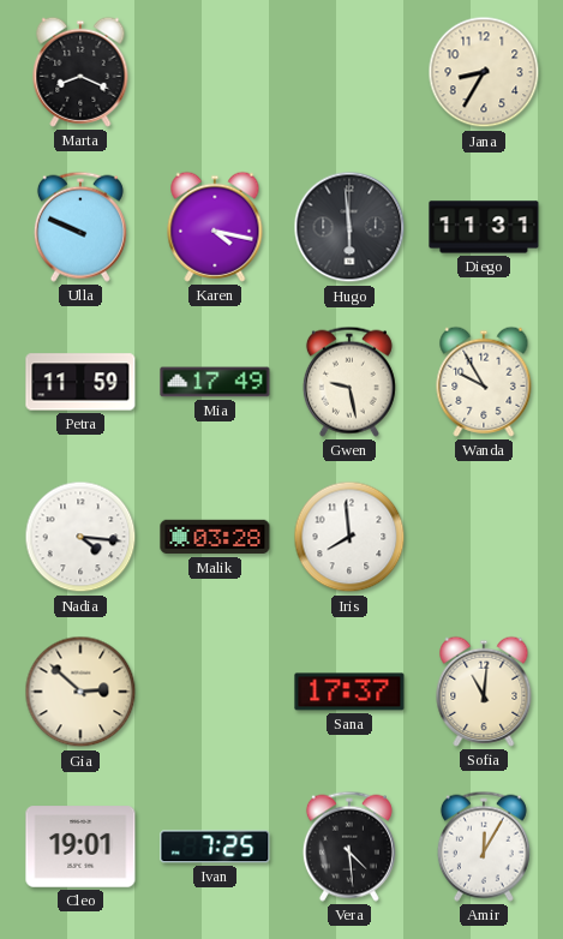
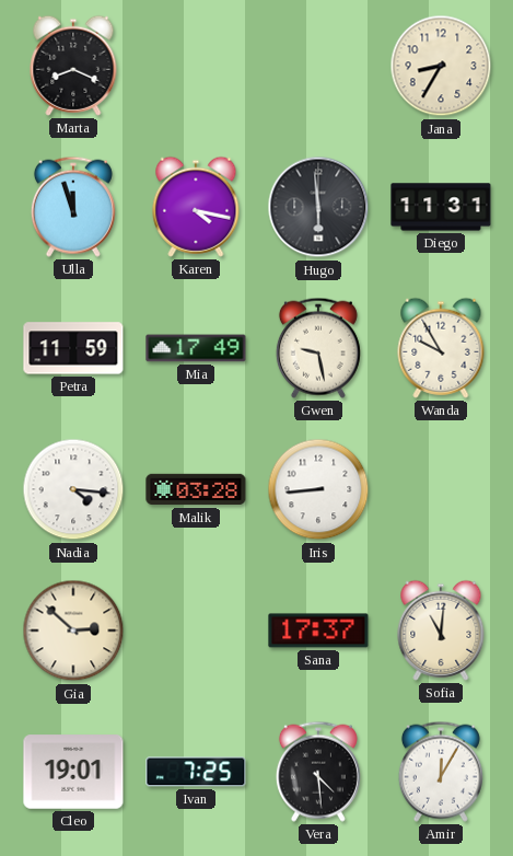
Ulla: 9:49 -> 11:57
Iris: 7:59 -> 8:44
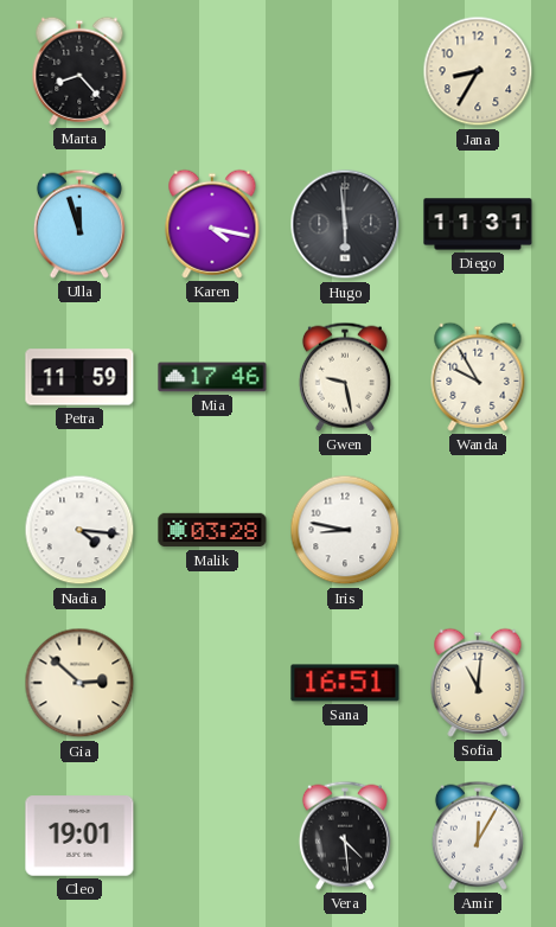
Marta: 8:19 -> 8:23
Mia: 17:49 -> 17:46
Iris: 8:44 -> 8:47
Sana: 17:37 -> 16:51
Ivan: 7:25 -> none
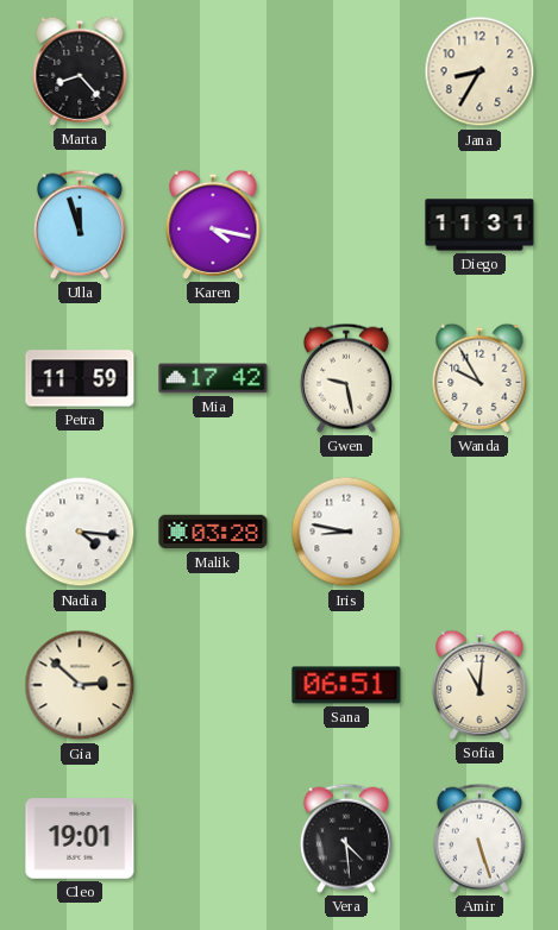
Hugo: 5:59 -> none
Mia: 17:46 -> 17:42
Sana: 16:51 -> 06:51
Amir: 12:05 -> 5:27
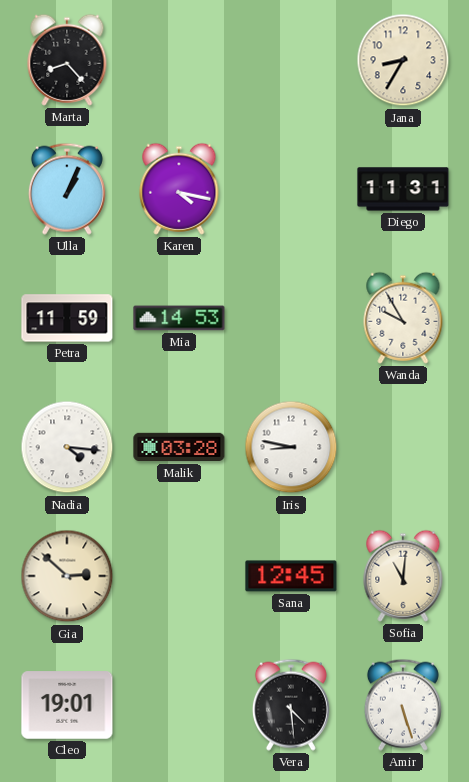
Ulla: 11:57 -> 1:04
Mia: 17:42 -> 14:53
Gwen: 9:28 -> none
Sana: 06:51 -> 12:45
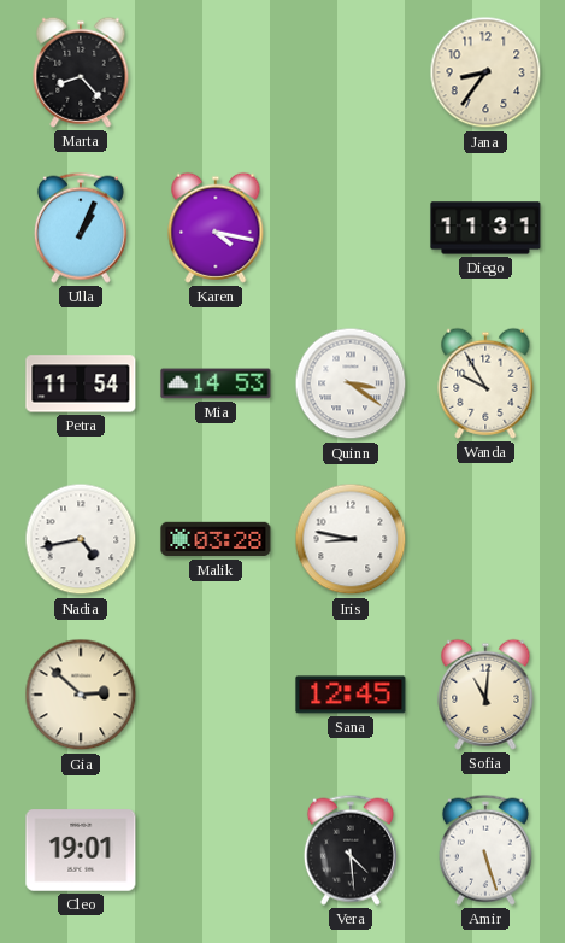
Jana: 8:35 -> 8:36
Petra: 11:59 -> 11:54
Quinn: none -> 3:21
Nadia: 4:16 -> 4:43
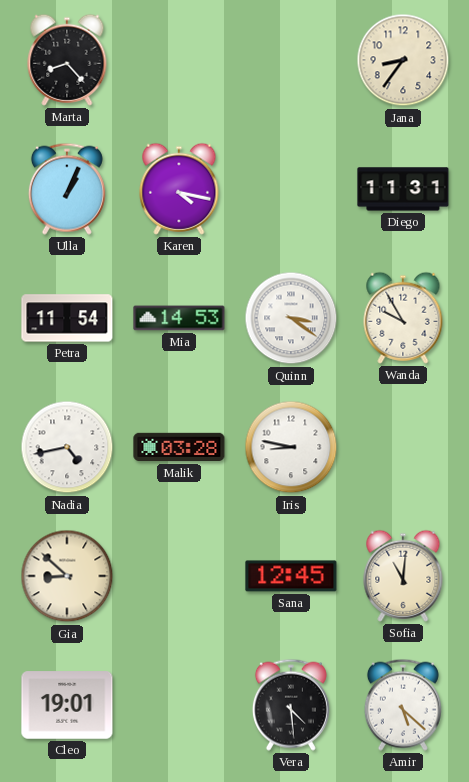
Gia: 2:52 -> 8:52
Amir: 5:27 -> 5:22
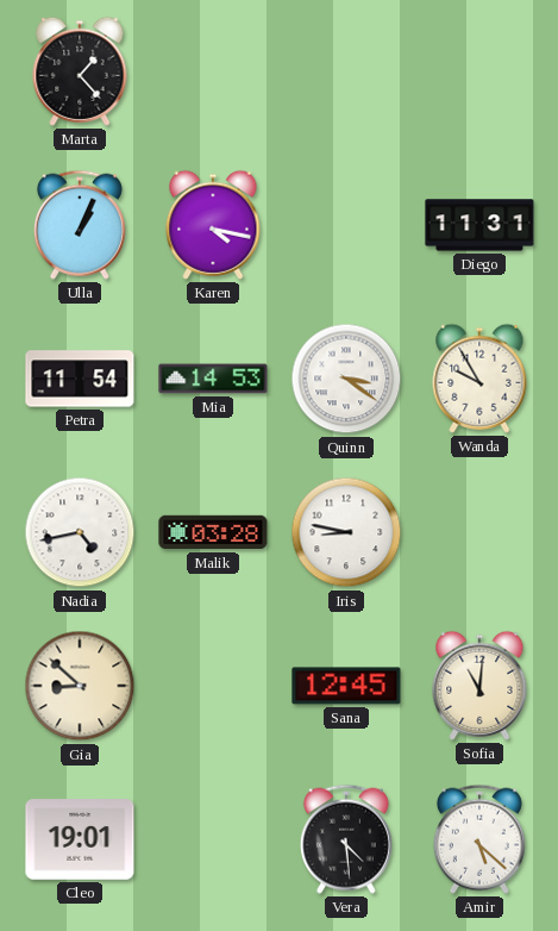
Marta: 8:23 -> 1:23
Jana: 8:36 -> none
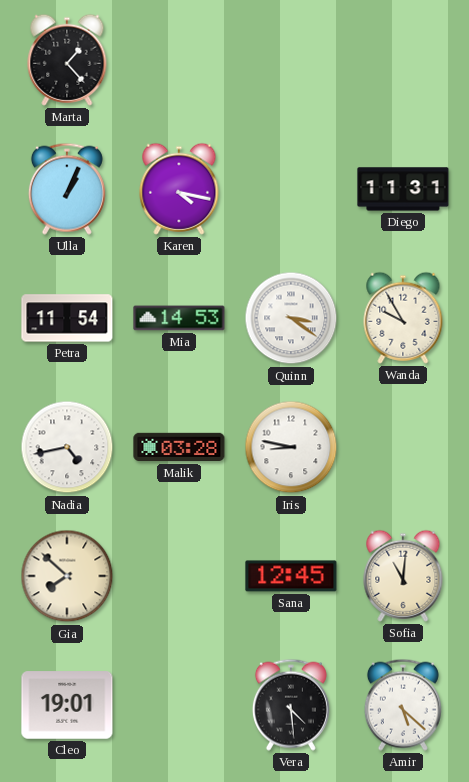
Gia: 8:52 -> 7:52
